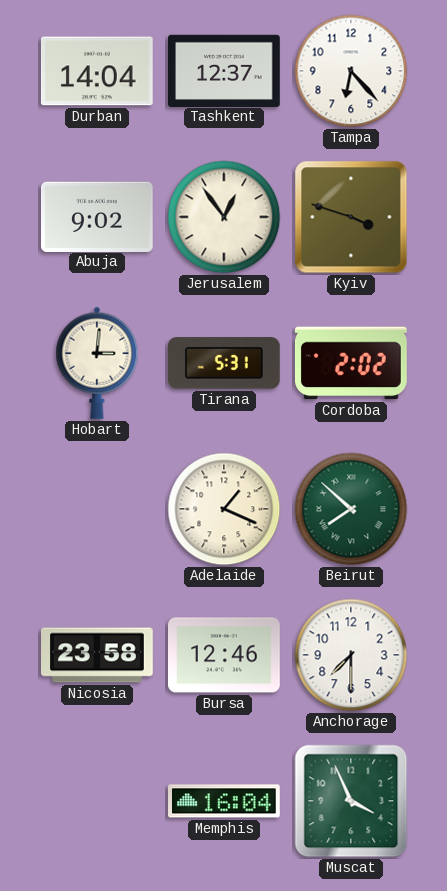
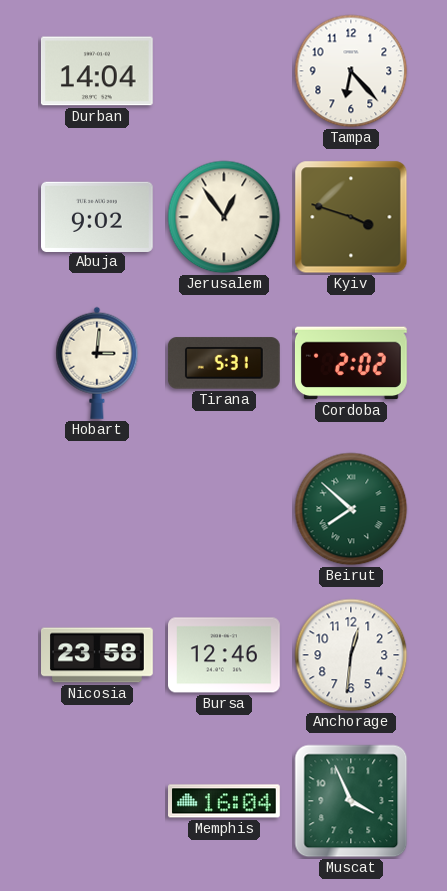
Tashkent: 12:37 -> none
Adelaide: 1:19 -> none
Anchorage: 7:30 -> 12:31
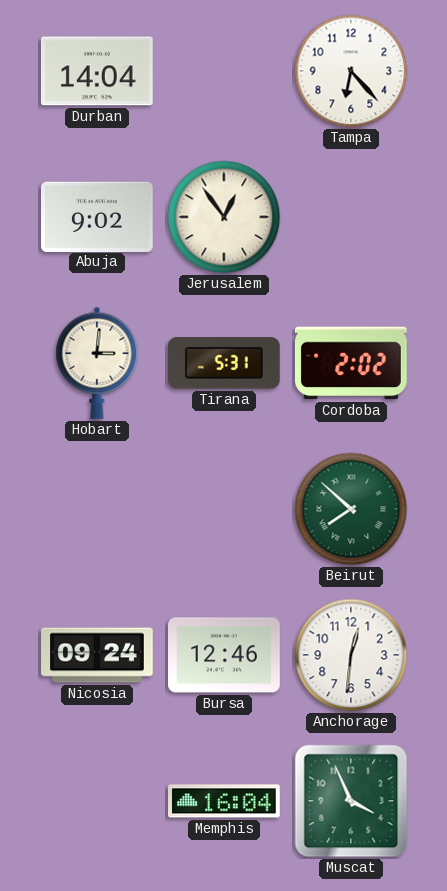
Kyiv: 3:48 -> none
Nicosia: 23:58 -> 09:24
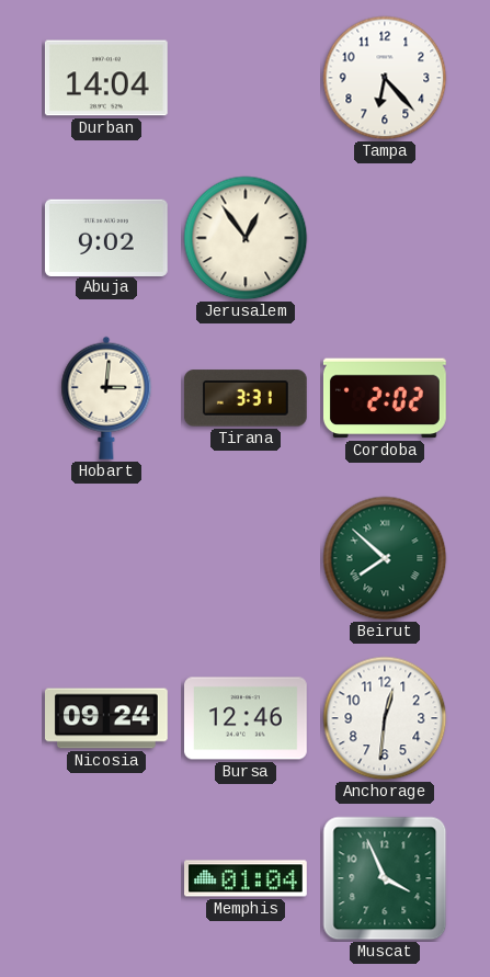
Tirana: 5:31 -> 3:31
Memphis: 16:04 -> 01:04
